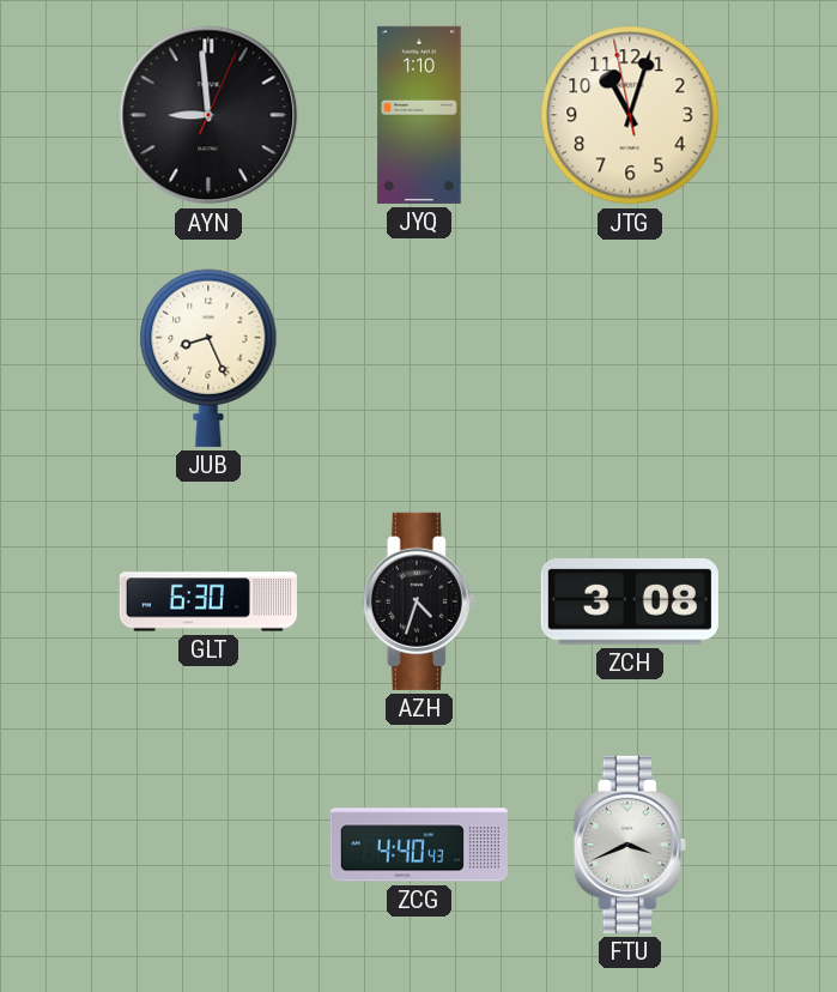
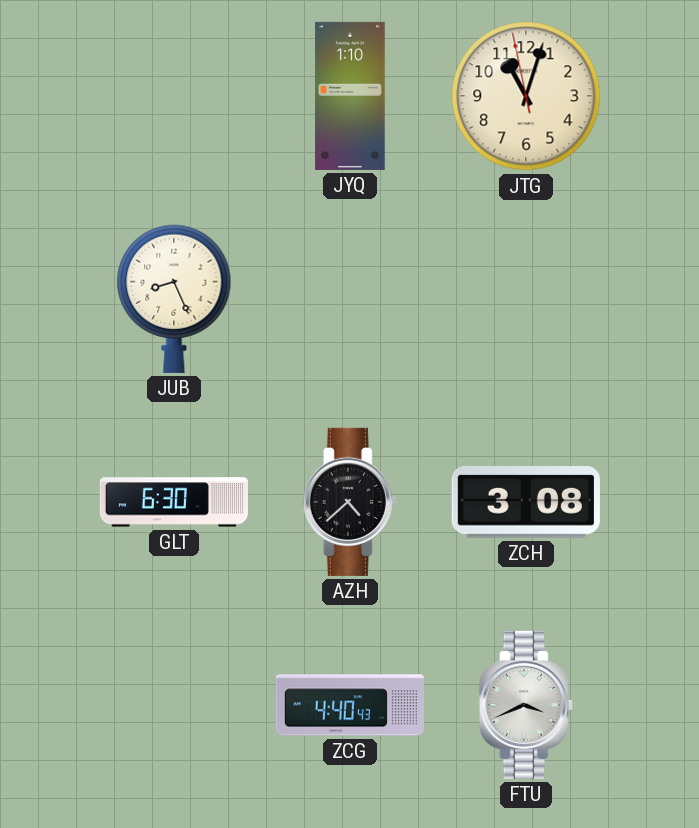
AYN: 8:59 -> none
AZH: 4:33 -> 4:38
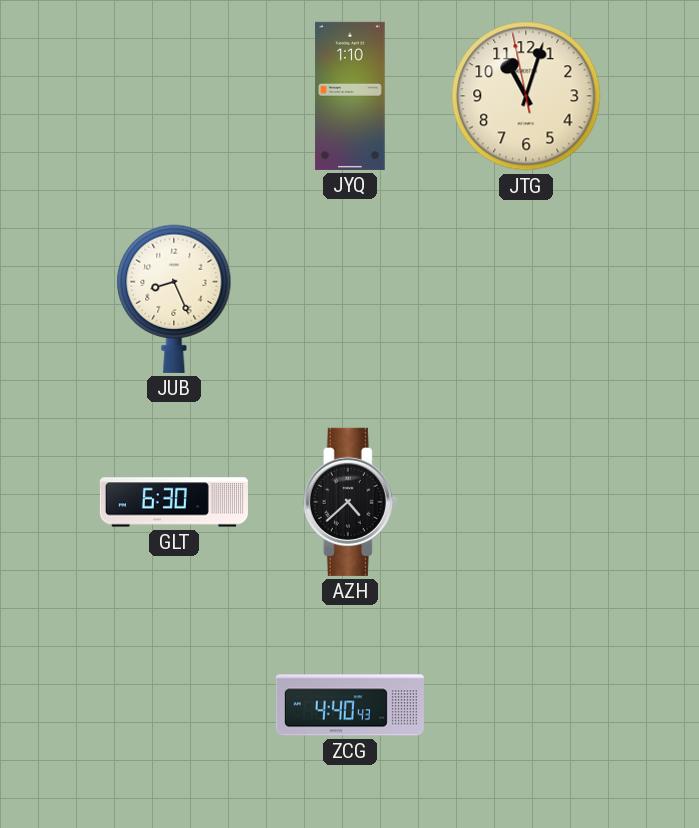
ZCH: 3:08 -> none
FTU: 3:41 -> none
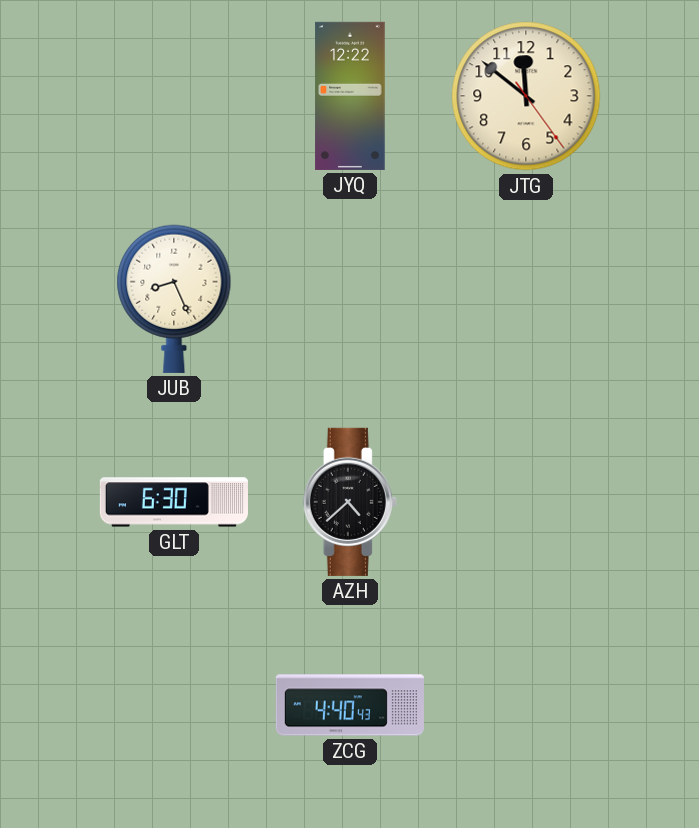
JYQ: 1:10 -> 12:22
JTG: 11:02 -> 11:51
